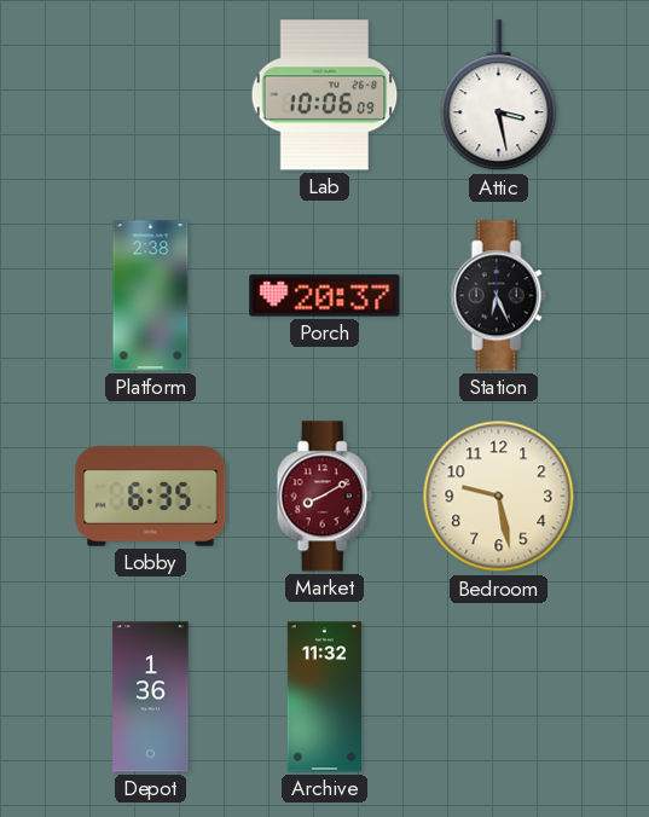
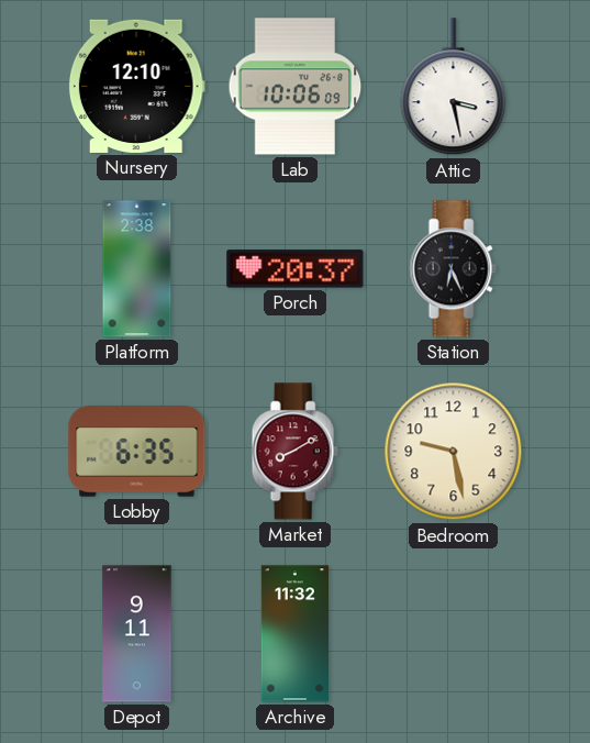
Nursery: none -> 12:10
Depot: 1:36 -> 9:11
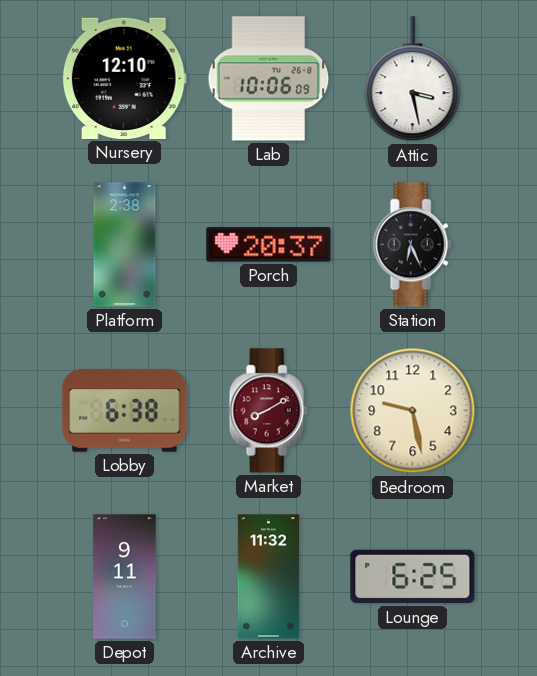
Lobby: 6:35 -> 6:38
Lounge: none -> 6:25
